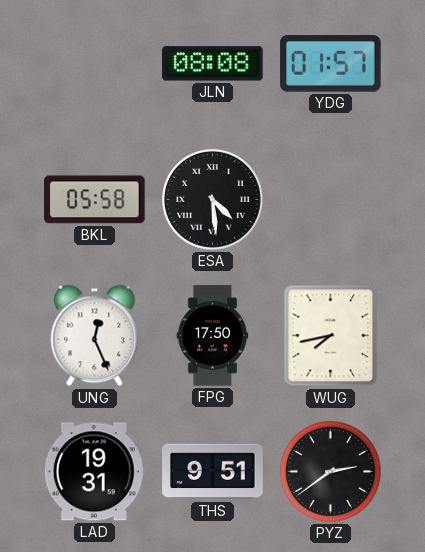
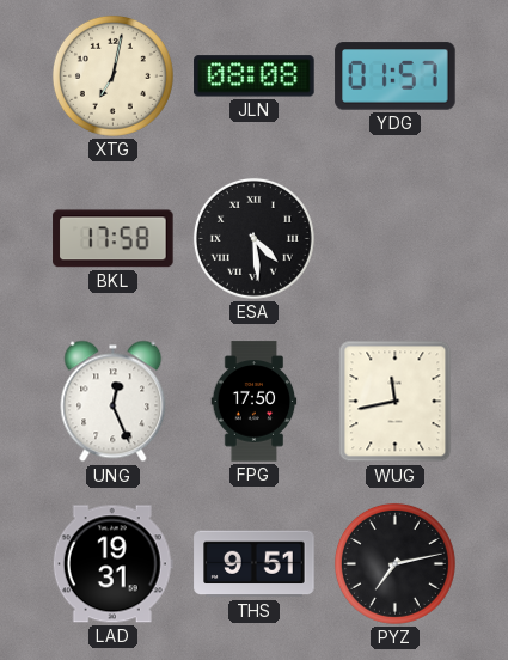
XTG: none -> 7:02
BKL: 05:58 -> 17:58
WUG: 7:43 -> 11:43
PYZ: 2:39 -> 7:13
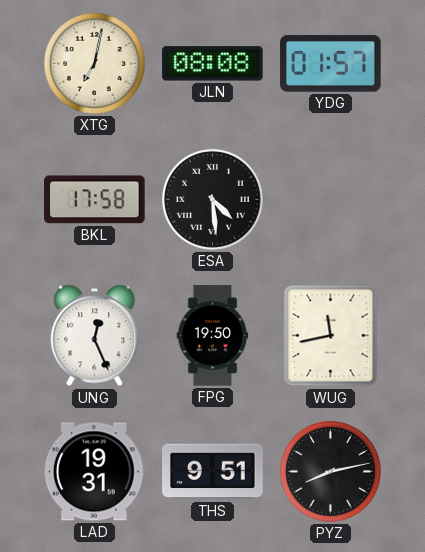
FPG: 17:50 -> 19:50
PYZ: 7:13 -> 8:13
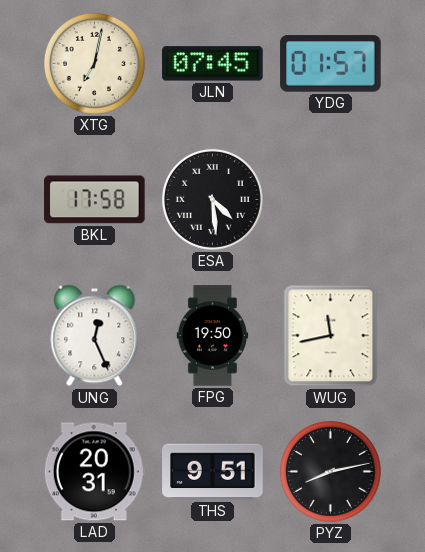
JLN: 08:08 -> 07:45
LAD: 19:31 -> 20:31
